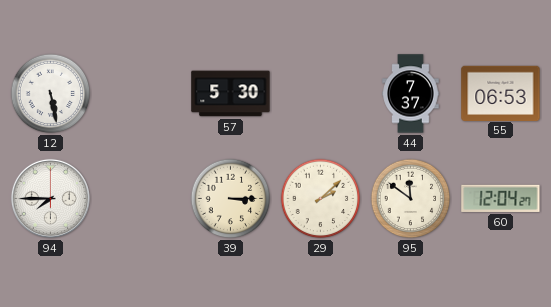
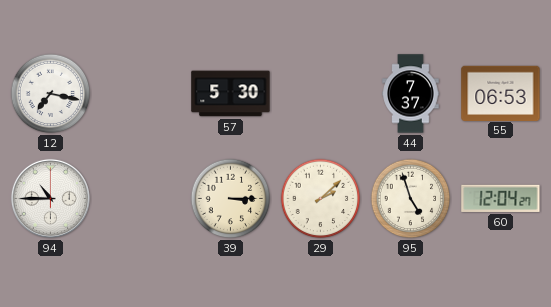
12: 5:28 -> 7:17
94: 7:45 -> 10:45
95: 11:51 -> 4:57
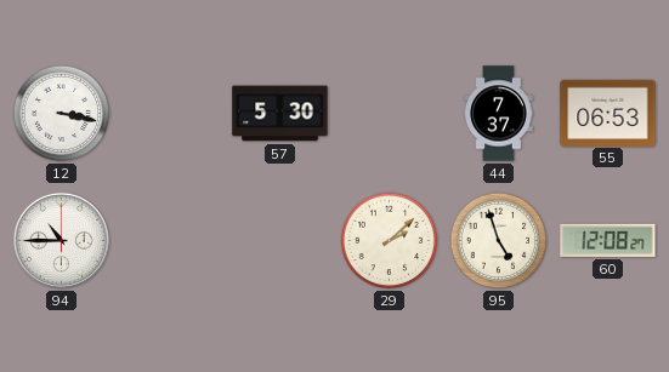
12: 7:17 -> 3:17
39: 3:15 -> none
60: 12:04 -> 12:08
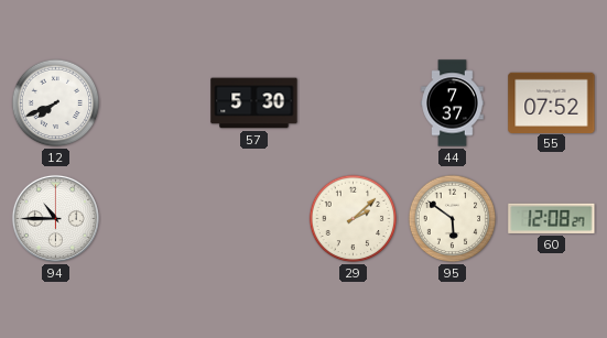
12: 3:17 -> 7:41
55: 06:53 -> 07:52
95: 4:57 -> 5:51
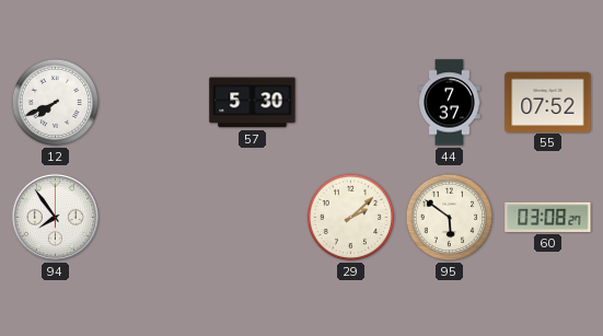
94: 10:45 -> 7:54
60: 12:08 -> 03:08
